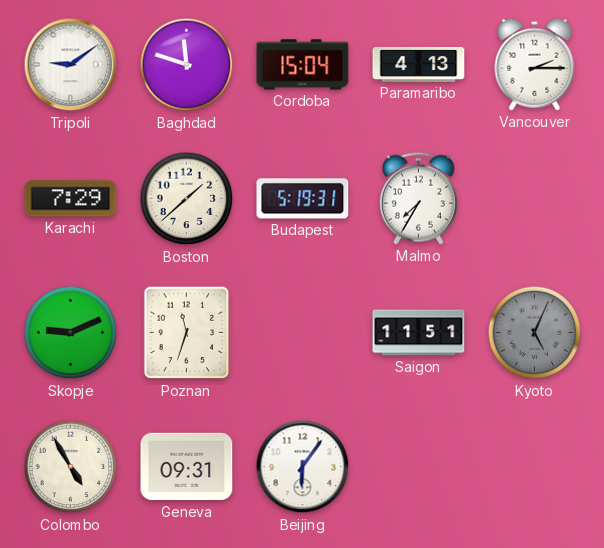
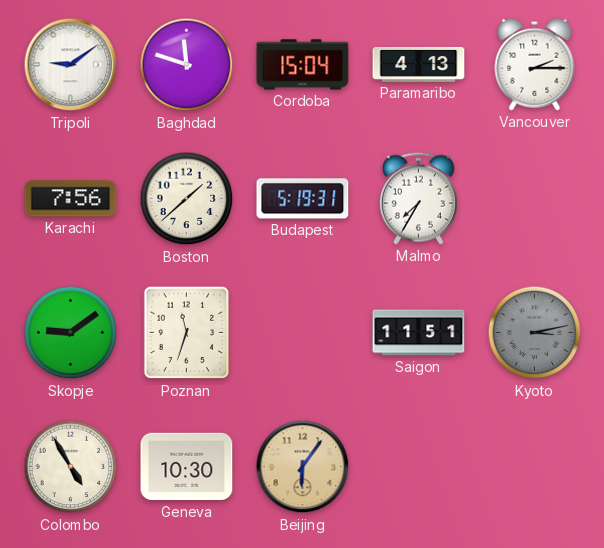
Karachi: 7:29 -> 7:56
Skopje: 9:11 -> 9:09
Kyoto: 5:04 -> 3:13
Geneva: 09:31 -> 10:30
Beijing dial: white -> champagne
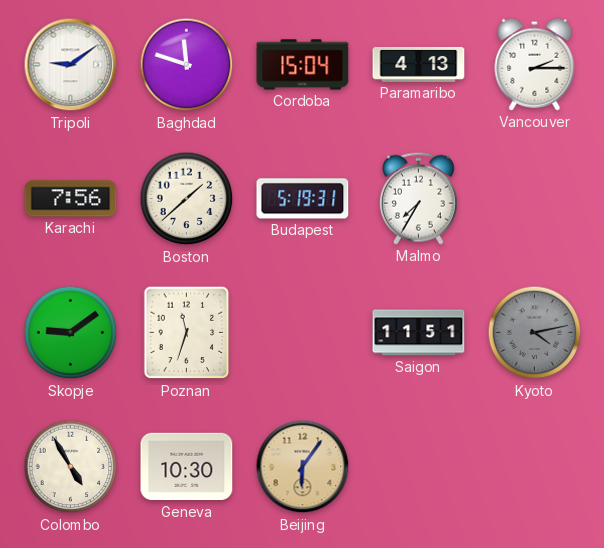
Kyoto: 3:13 -> 4:13
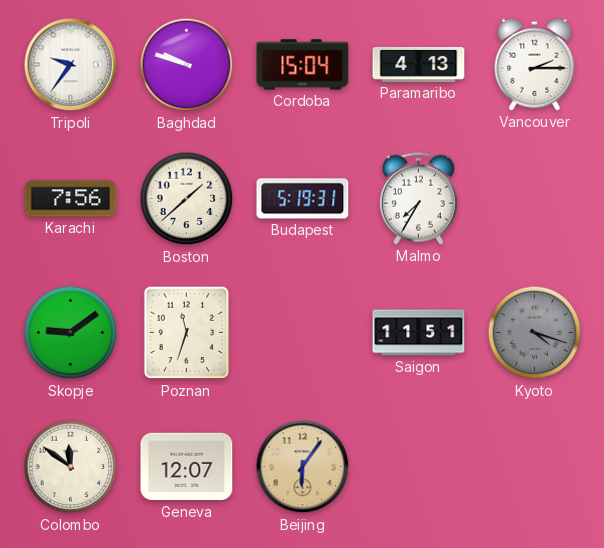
Tripoli: 9:09 -> 9:36
Baghdad: 11:48 -> 9:48
Kyoto: 4:13 -> 4:18
Colombo: 4:55 -> 11:51
Geneva: 10:30 -> 12:07
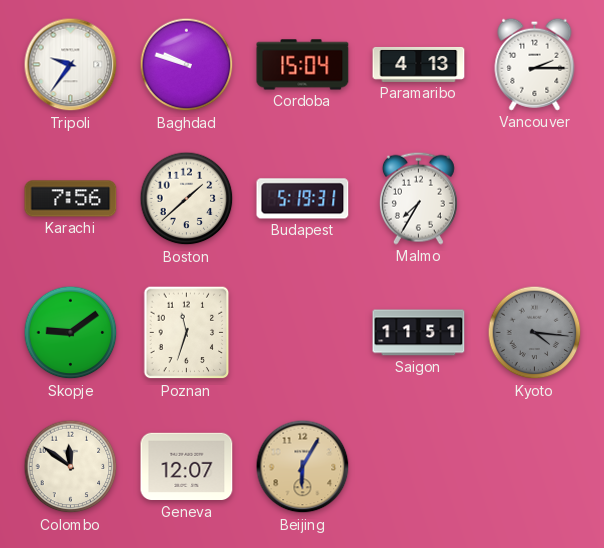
Kyoto: 4:18 -> 4:16
Beijing: 6:06 -> 6:05
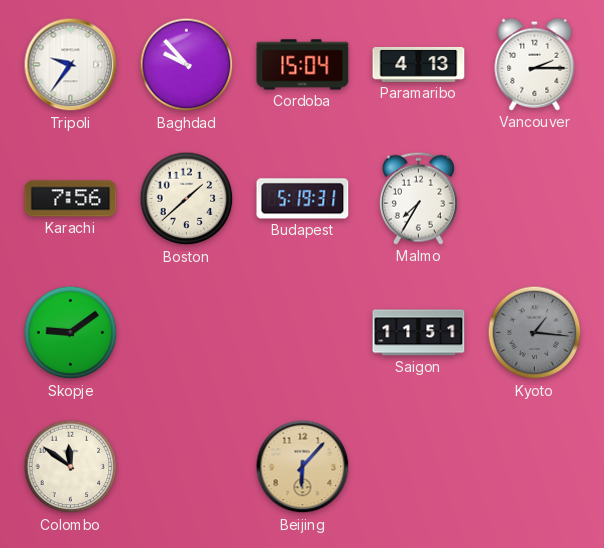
Baghdad: 9:48 -> 9:53
Poznan: 11:33 -> none
Kyoto: 4:16 -> 1:16
Geneva: 12:07 -> none
Beijing: 6:05 -> 6:07
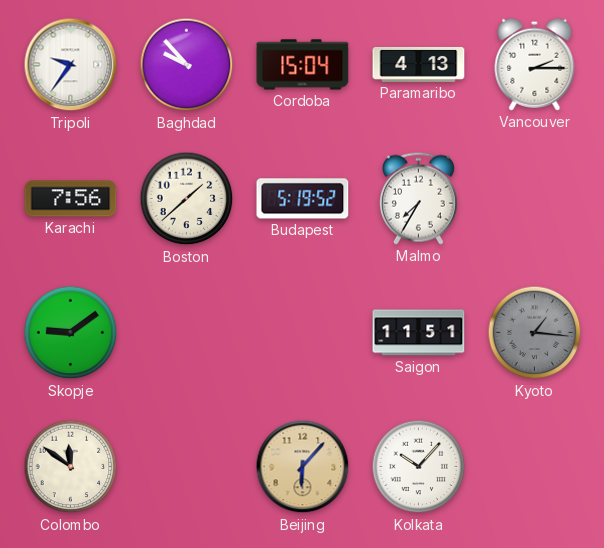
Budapest: 5:19:31 -> 5:19:52
Kolkata: none -> 10:07
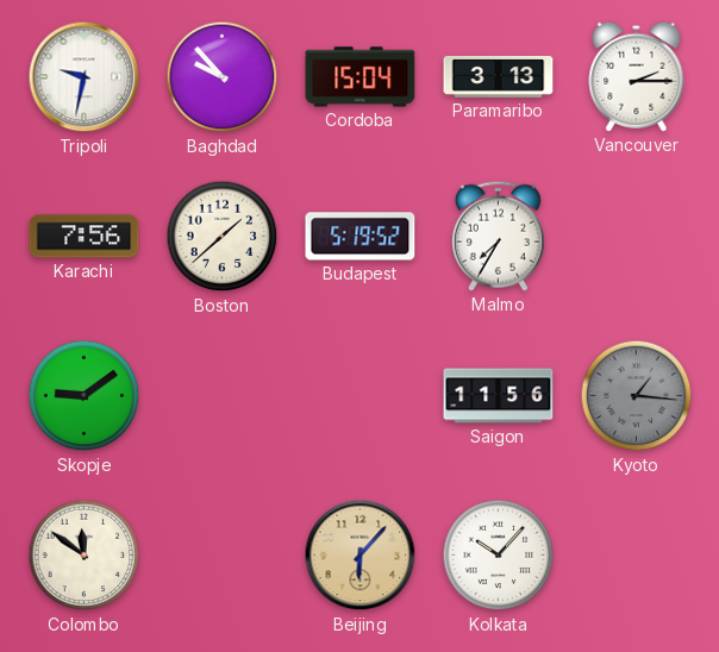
Tripoli: 9:36 -> 9:32
Paramaribo: 4:13 -> 3:13
Saigon: 11:51 -> 11:56
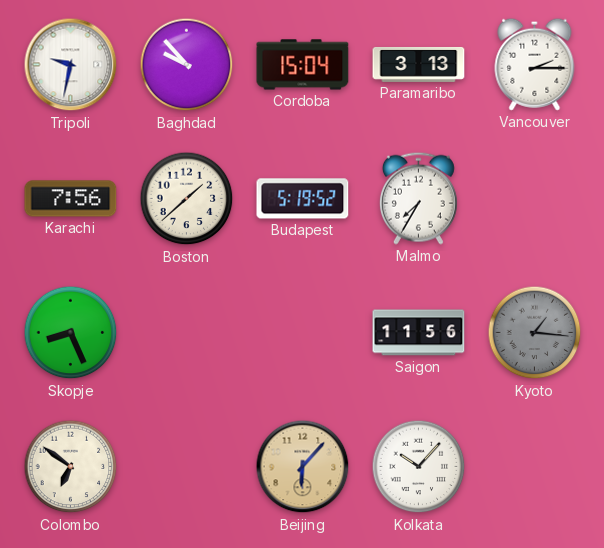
Skopje: 9:09 -> 8:26
Colombo: 11:51 -> 6:51
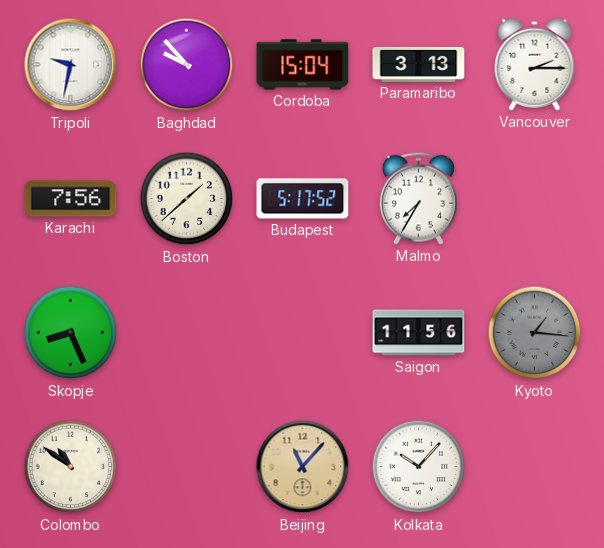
Budapest: 5:19 -> 5:17
Colombo: 6:51 -> 10:51
Beijing: 6:07 -> 11:07
